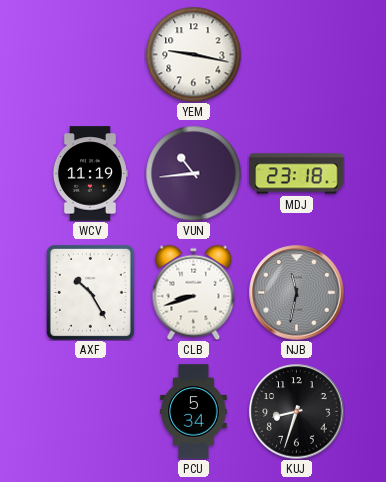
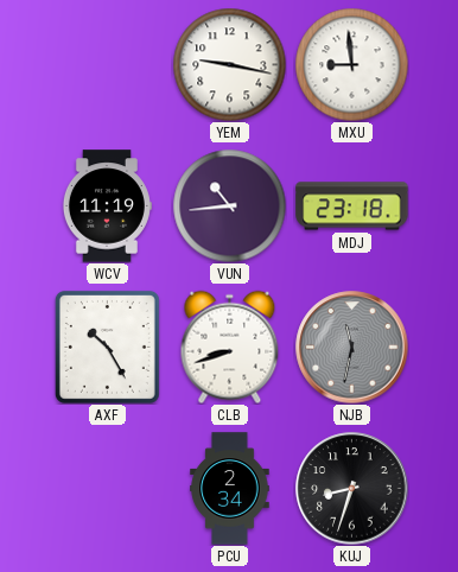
MXU: none -> 8:59
PCU: 5:34 -> 2:34
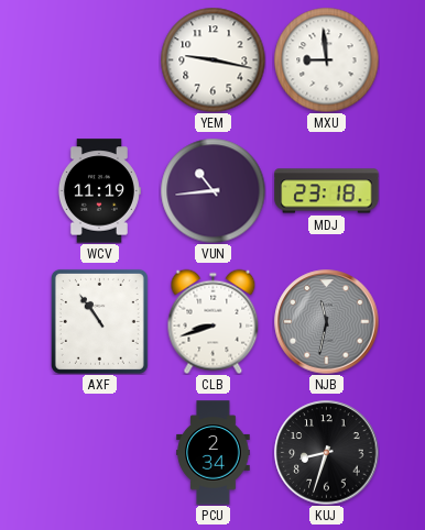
AXF: 10:25 -> 10:54
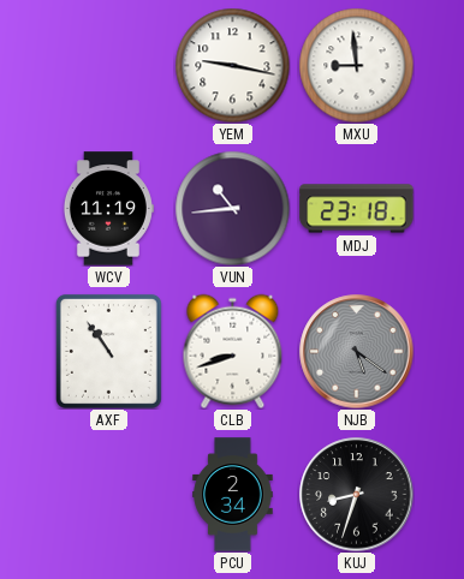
NJB: 11:32 -> 5:21
